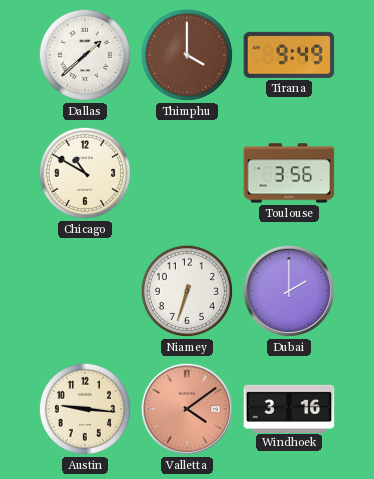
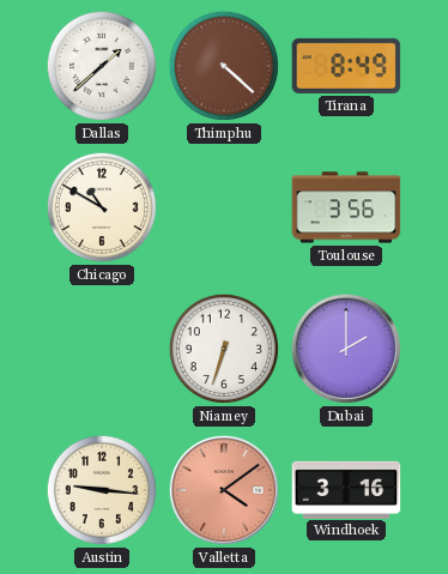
Thimphu: 4:00 -> 4:22
Tirana: 9:49 -> 8:49
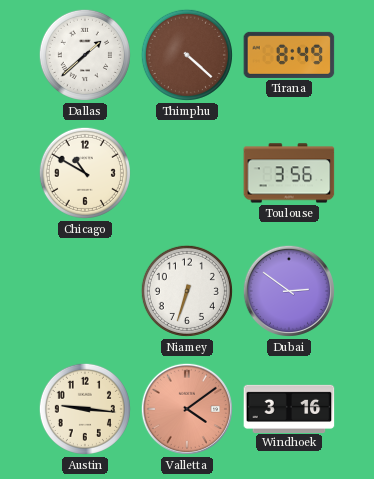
Dubai: 2:00 -> 2:51
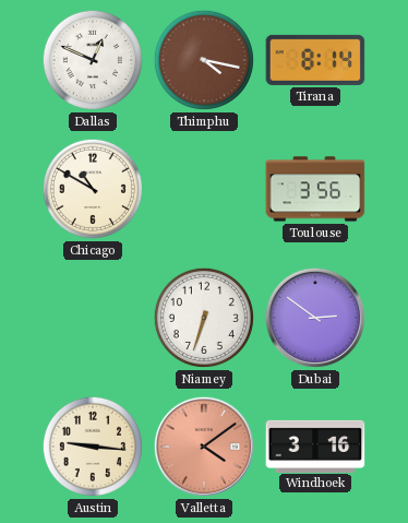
Dallas: 1:38 -> 12:49
Thimphu: 4:22 -> 4:17
Tirana: 8:49 -> 8:14
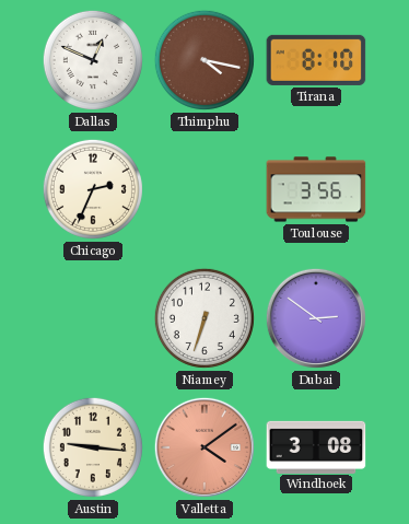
Tirana: 8:14 -> 8:10
Chicago: 10:50 -> 2:34
Windhoek: 3:16 -> 3:08
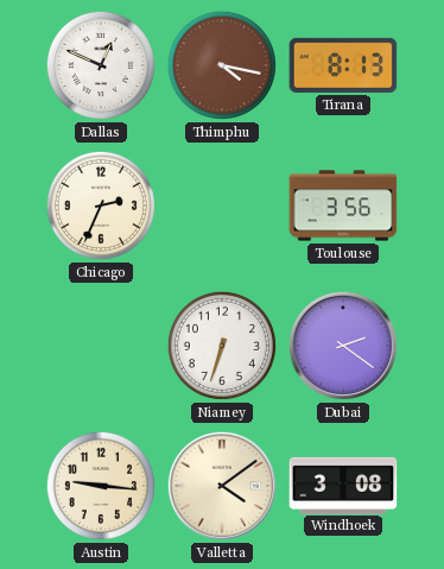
Tirana: 8:10 -> 8:13
Dubai: 2:51 -> 2:21
Valletta dial: salmon -> cream
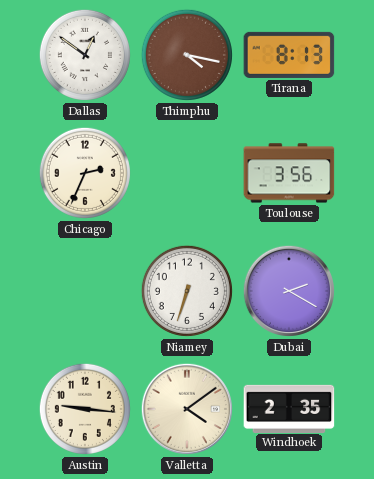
Dallas: 12:49 -> 12:51
Dubai: 2:21 -> 2:20
Windhoek: 3:08 -> 2:35
